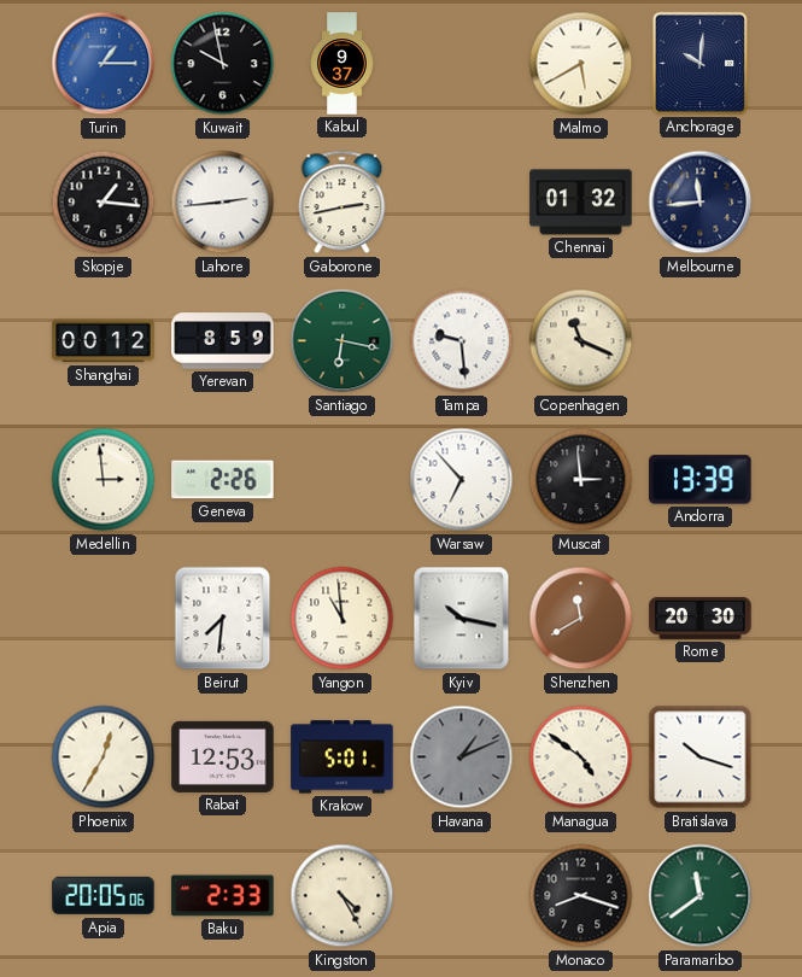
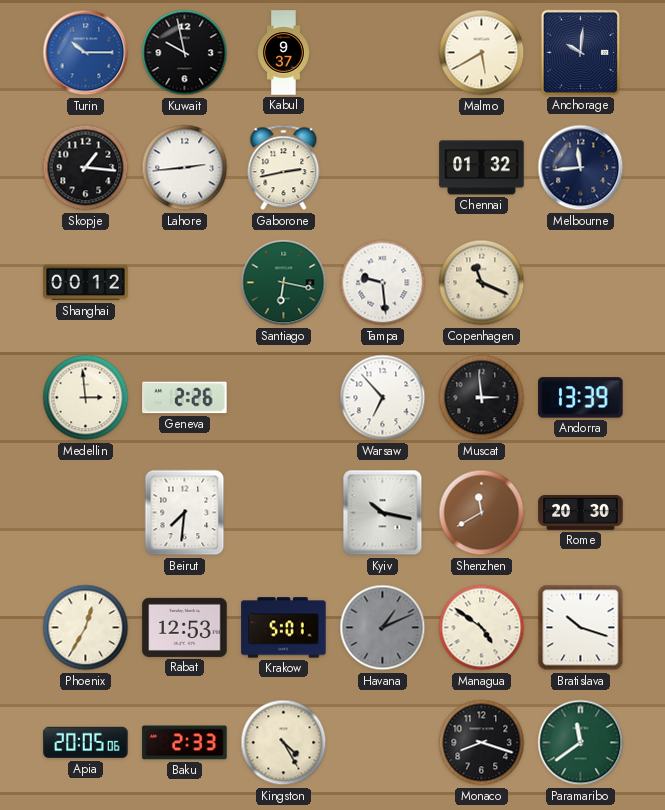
Turin: 1:15 -> 10:15
Yerevan: 8:59 -> none
Yangon: 10:59 -> none
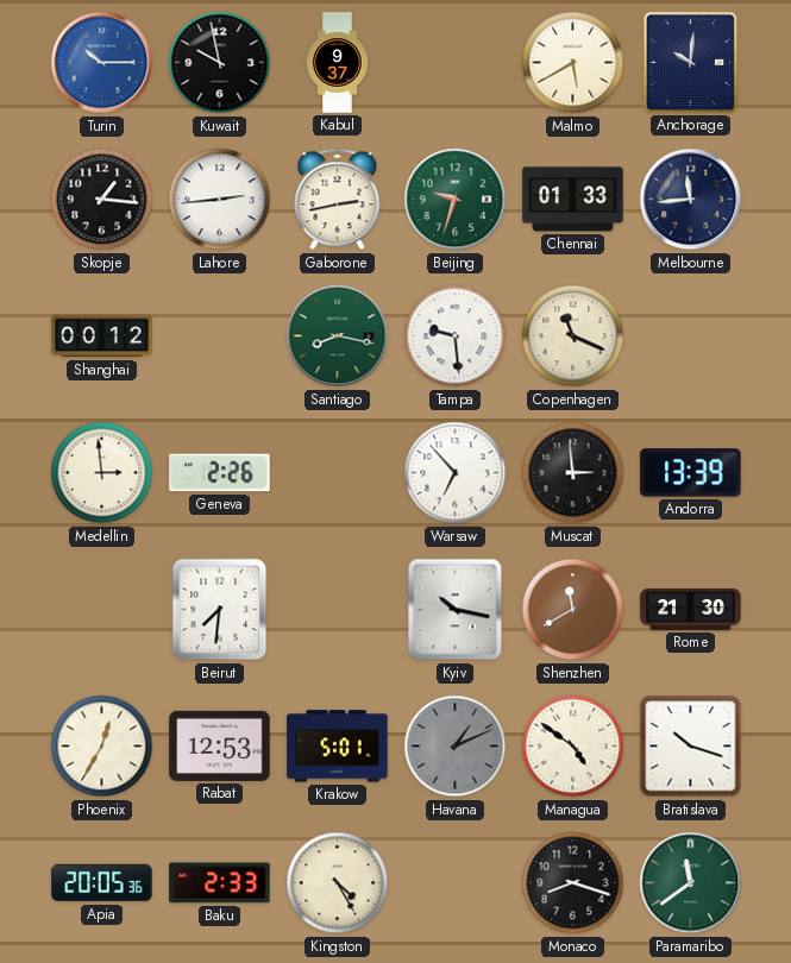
Beijing: none -> 9:33
Chennai: 01:32 -> 01:33
Santiago: 6:17 -> 8:17
Rome: 20:30 -> 21:30
Apia: 20:05:06 -> 20:05:36
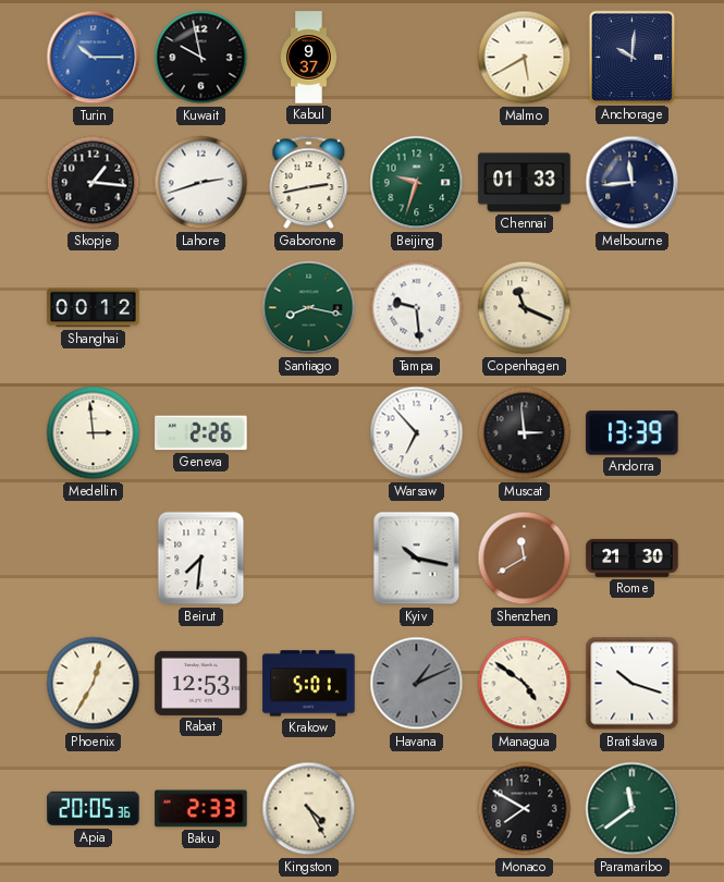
Lahore: 2:44 -> 2:42
Monaco: 8:18 -> 7:50
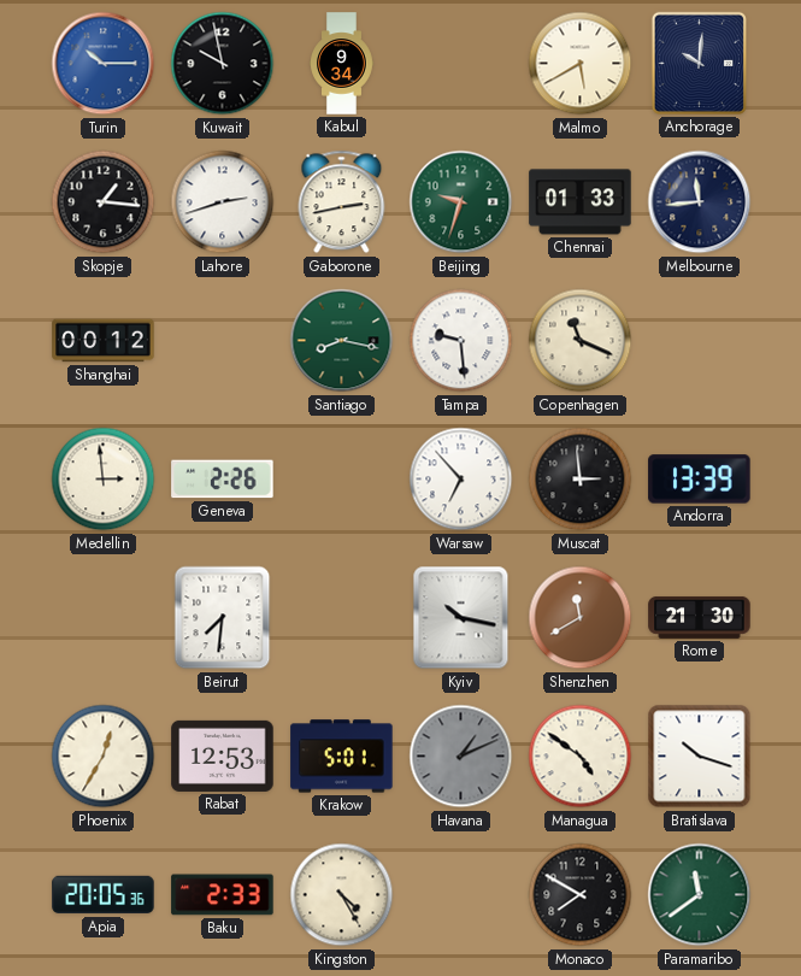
Kabul: 9:37 -> 9:34
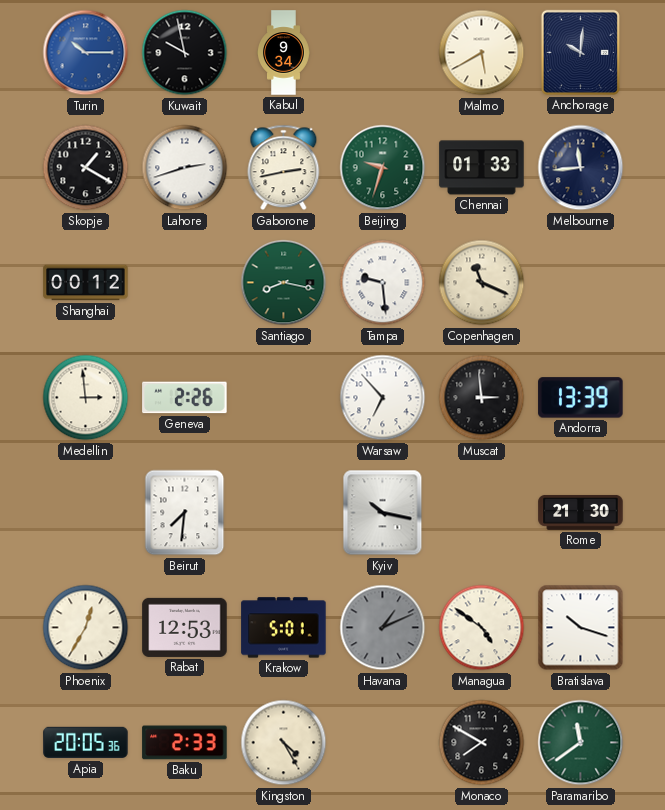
Skopje: 1:16 -> 1:20
Shenzhen: 11:40 -> none
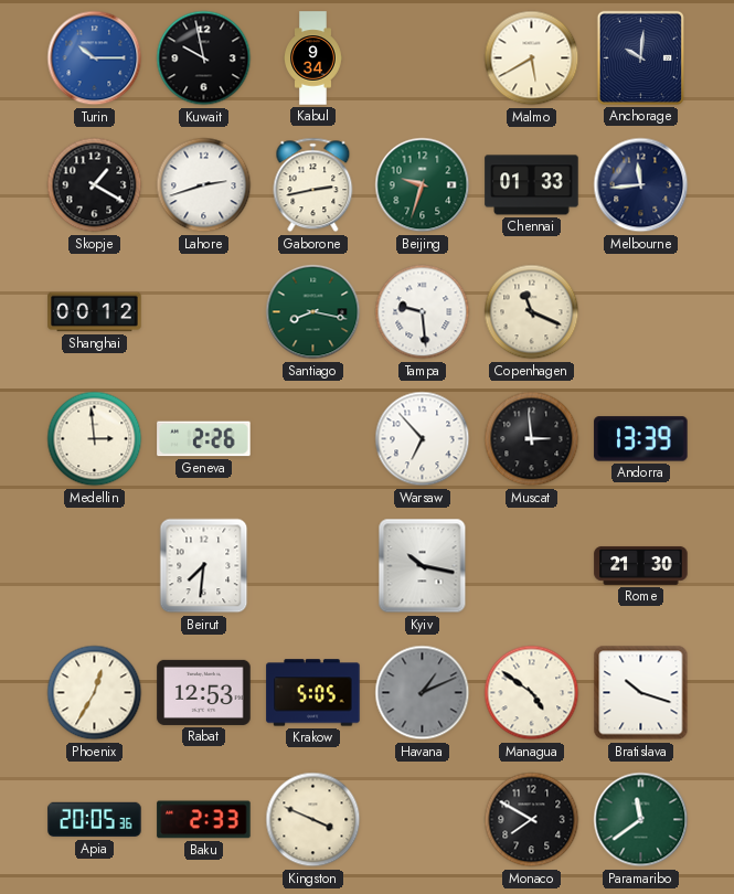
Krakow: 5:01 -> 5:05
Kingston: 4:25 -> 3:49
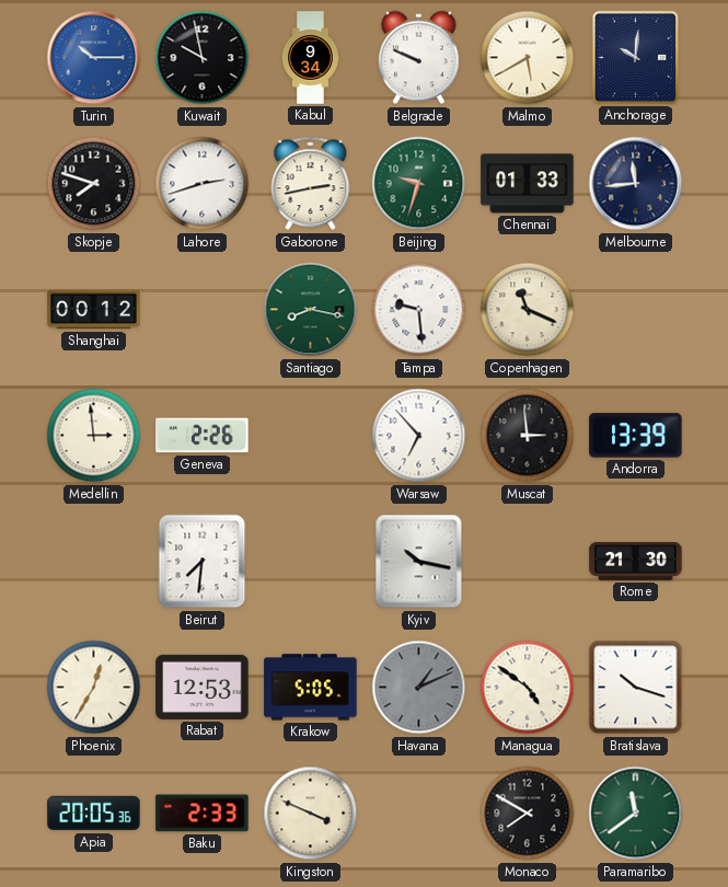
Belgrade: none -> 9:49
Skopje: 1:20 -> 7:48
